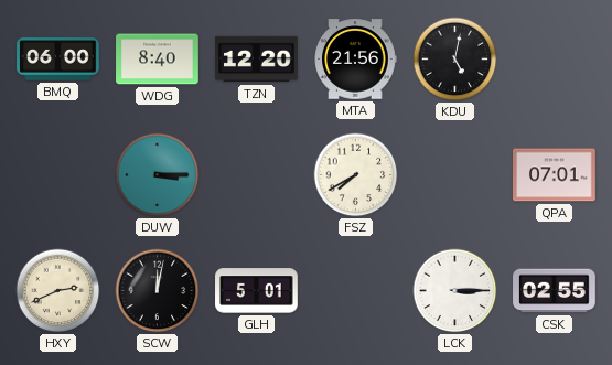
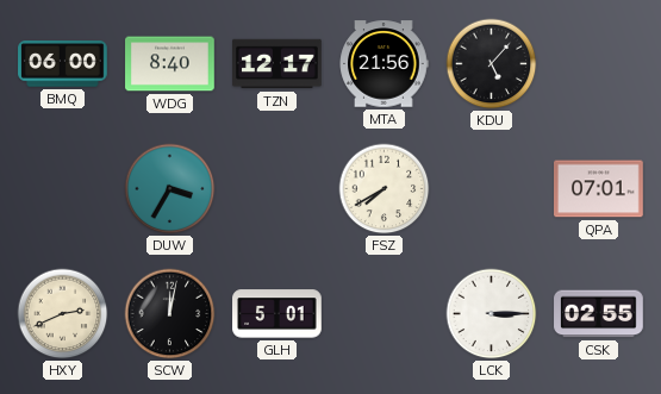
TZN: 12:20 -> 12:17
KDU: 5:02 -> 5:07
DUW: 3:15 -> 3:35
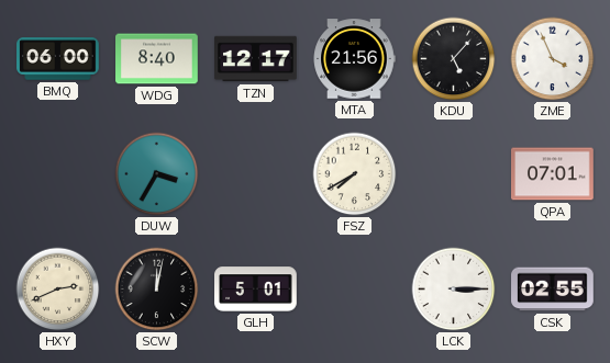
ZME: none -> 3:56
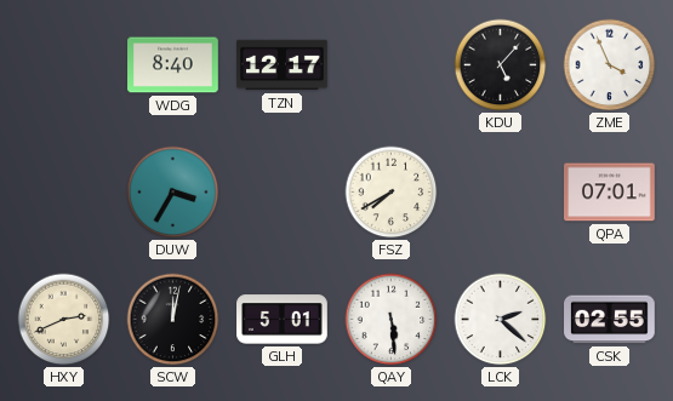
BMQ: 06:00 -> none
MTA: 21:56 -> none
QAY: none -> 5:29
LCK: 3:15 -> 2:22
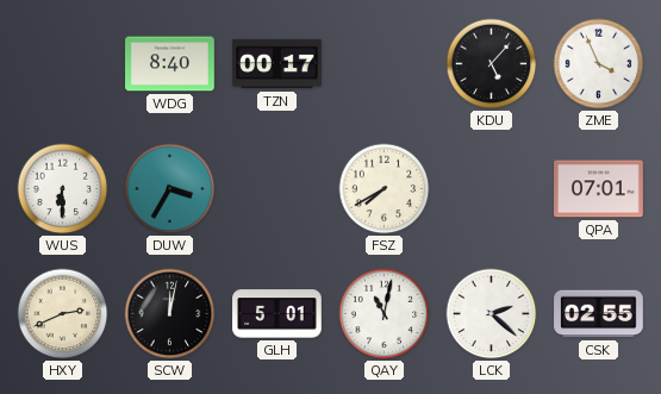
TZN: 12:17 -> 00:17
WUS: none -> 6:30
QAY: 5:29 -> 11:02
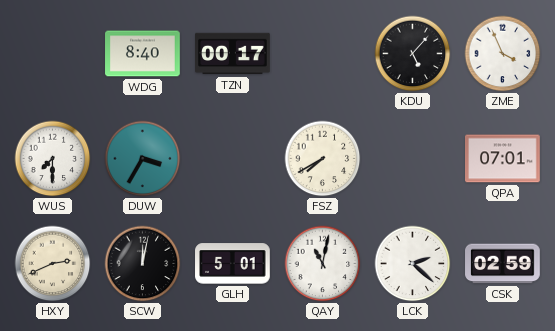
WUS: 6:30 -> 7:30
CSK: 02:55 -> 02:59
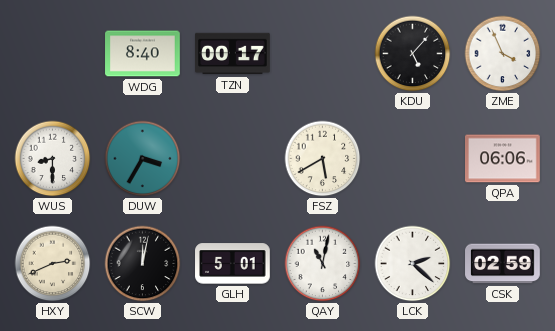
WUS: 7:30 -> 8:30
FSZ: 7:40 -> 5:40
QPA: 07:01 -> 06:06
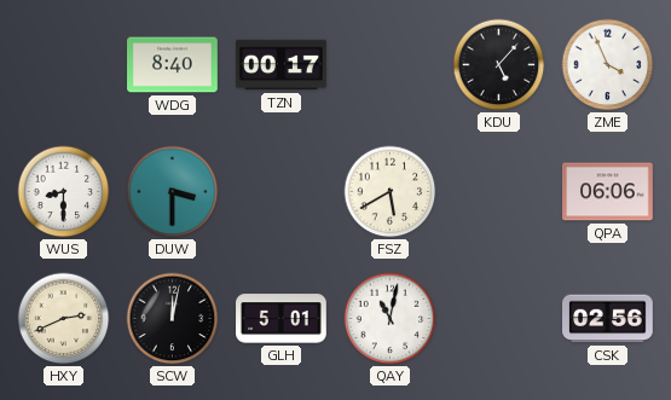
DUW: 3:35 -> 3:30
LCK: 2:22 -> none
CSK: 02:59 -> 02:56
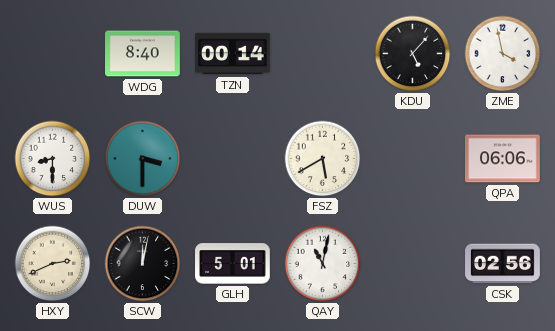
TZN: 00:17 -> 00:14
ZME: 3:56 -> 3:58
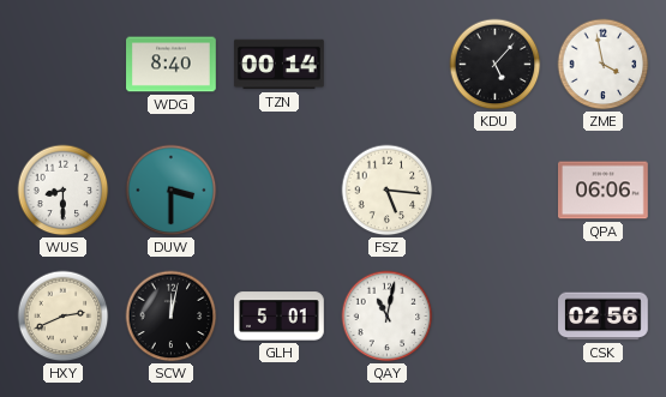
FSZ: 5:40 -> 5:16
